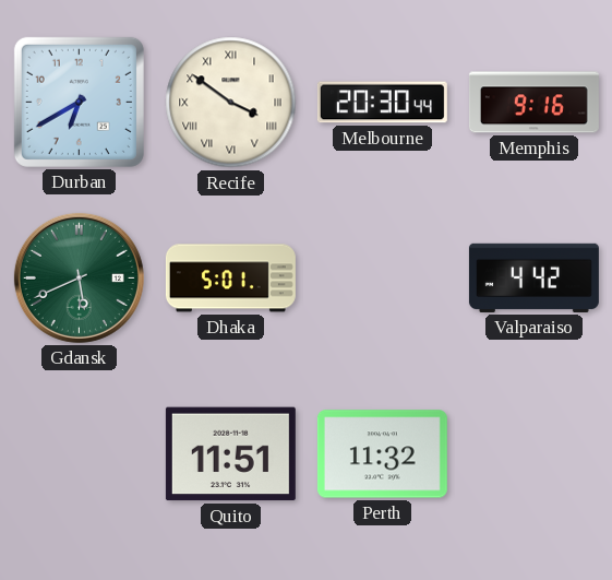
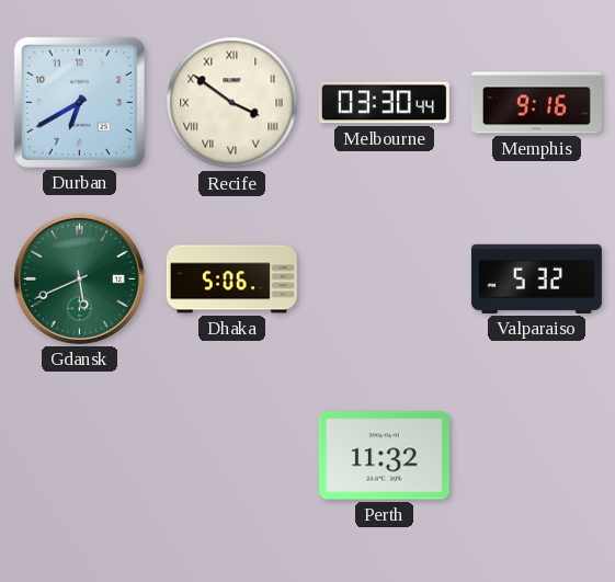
Melbourne: 20:30 -> 03:30
Dhaka: 5:01 -> 5:06
Valparaiso: 4:42 -> 5:32
Quito: 11:51 -> none
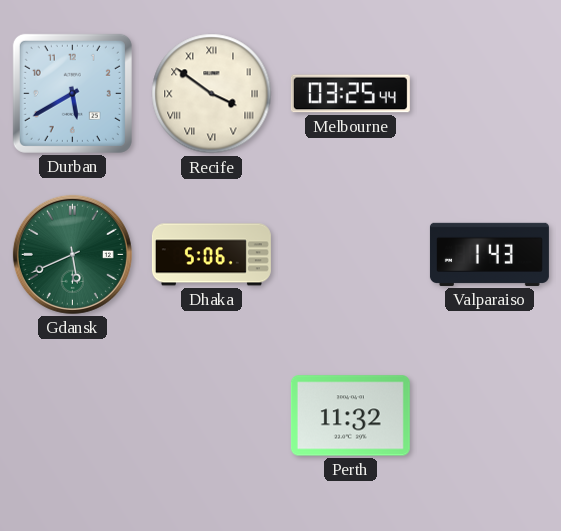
Durban: 6:40 -> 5:40
Melbourne: 03:30 -> 03:25
Memphis: 9:16 -> none
Valparaiso: 5:32 -> 1:43
